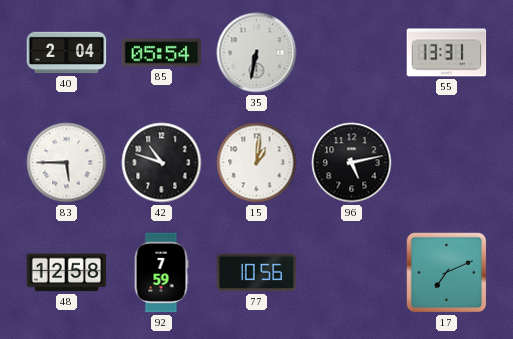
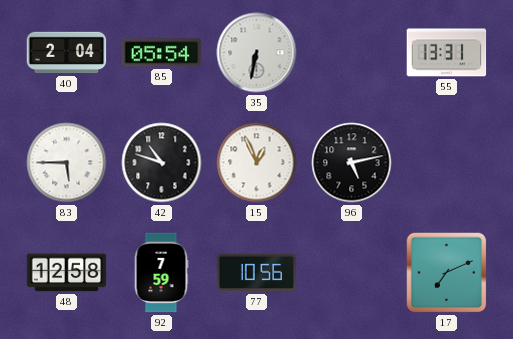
15: 1:01 -> 12:56
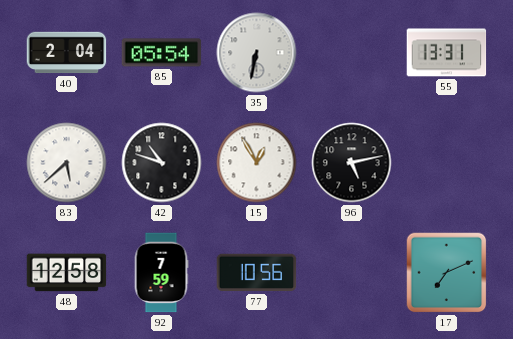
83: 5:45 -> 5:38
15: 12:56 -> 12:55
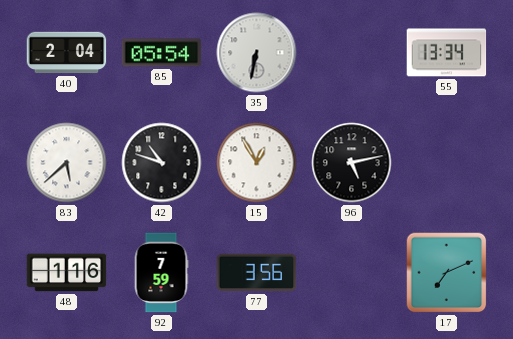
55: 13:31 -> 13:34
48: 12:58 -> 1:16
77: 10:56 -> 3:56
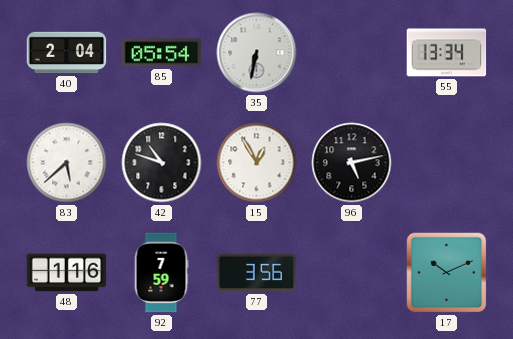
17: 7:11 -> 10:11
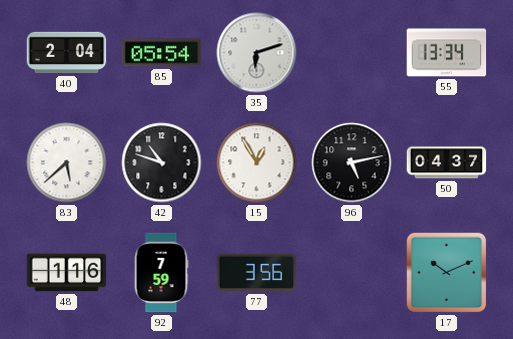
35: 6:32 -> 6:12
50: none -> 04:37
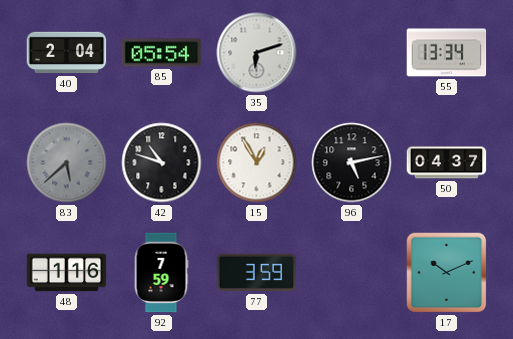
83 dial: white -> grey
77: 3:56 -> 3:59
